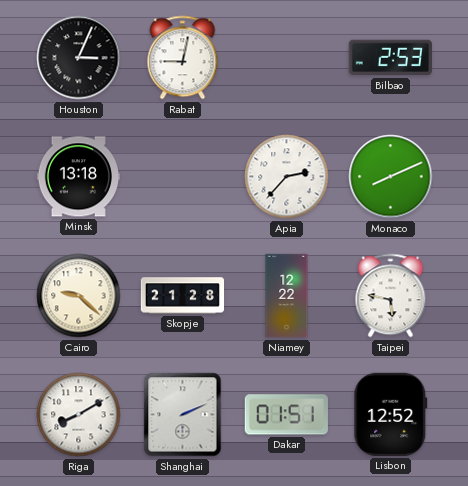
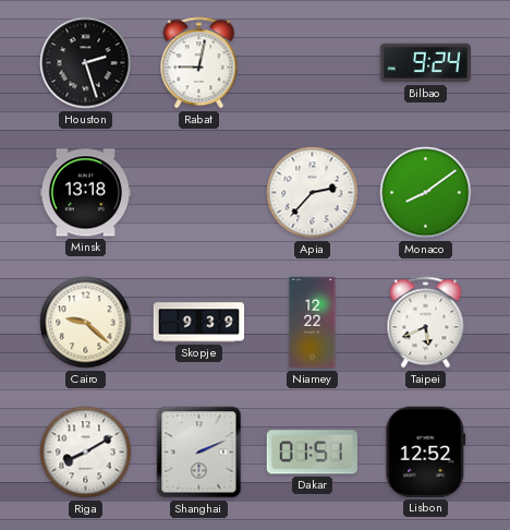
Houston: 3:04 -> 2:27
Bilbao: 2:53 -> 9:24
Monaco: 8:11 -> 8:09
Skopje: 21:28 -> 9:39
Taipei: 5:47 -> 5:41
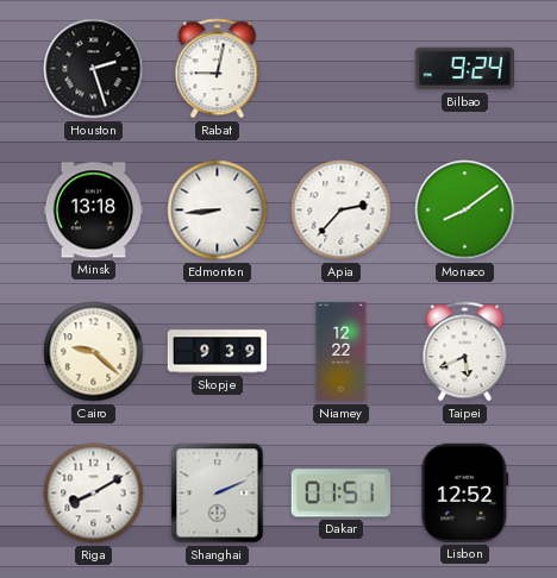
Edmonton: none -> 8:44
